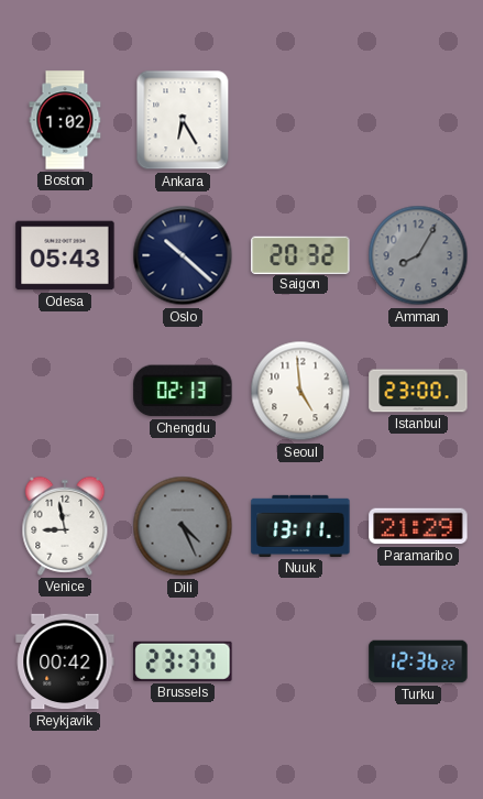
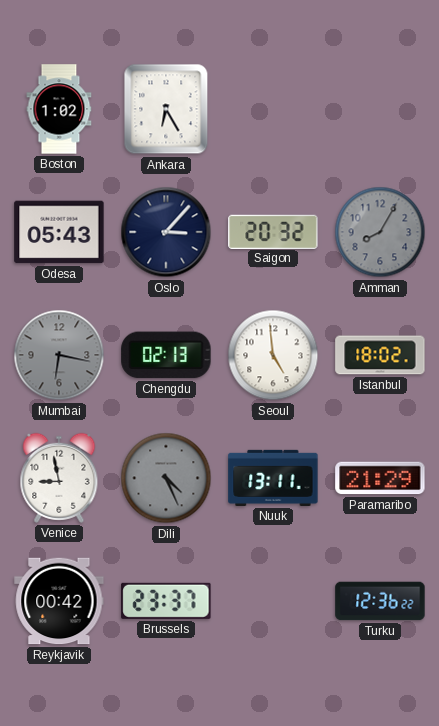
Oslo: 10:22 -> 3:07
Mumbai: none -> 6:17
Istanbul: 23:00 -> 18:02
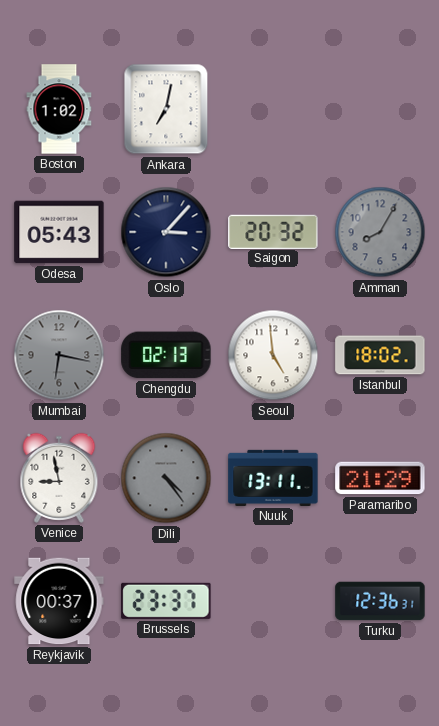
Ankara: 6:25 -> 7:02
Dili: 4:26 -> 4:24
Reykjavik: 00:42 -> 00:37
Turku: 12:36:22 -> 12:36:31
